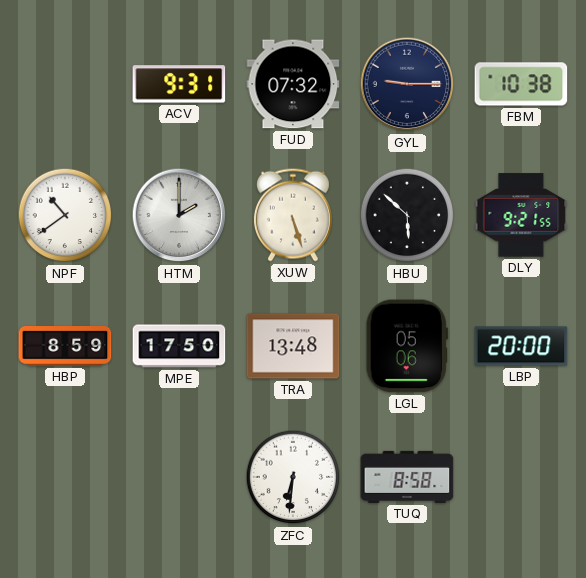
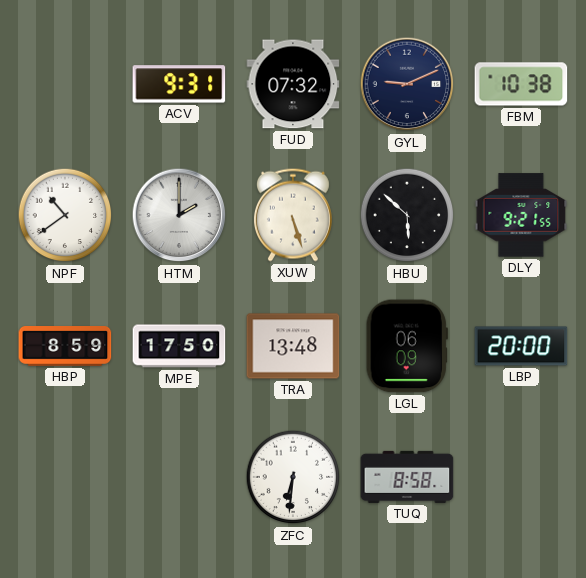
GYL: 9:15 -> 9:11
LGL: 05:06 -> 06:09
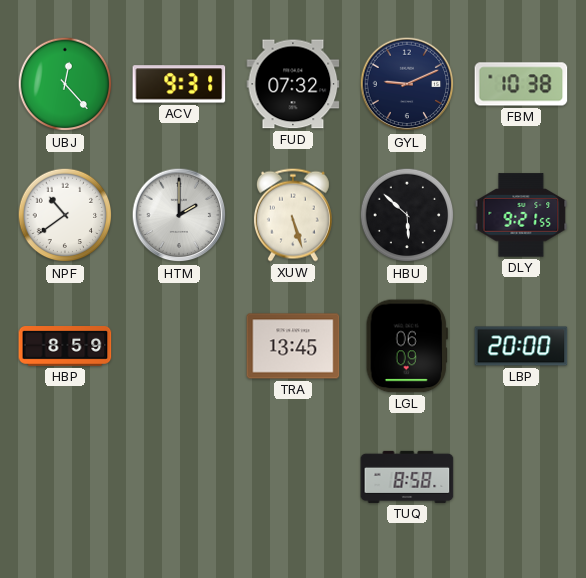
UBJ: none -> 12:23
MPE: 17:50 -> none
TRA: 13:48 -> 13:45
ZFC: 6:31 -> none
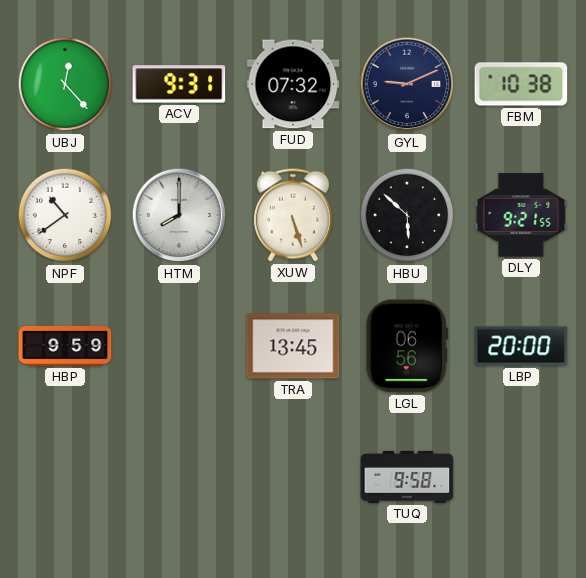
HTM: 2:00 -> 8:00
HBP: 8:59 -> 9:59
LGL: 06:09 -> 06:56
TUQ: 8:58 -> 9:58
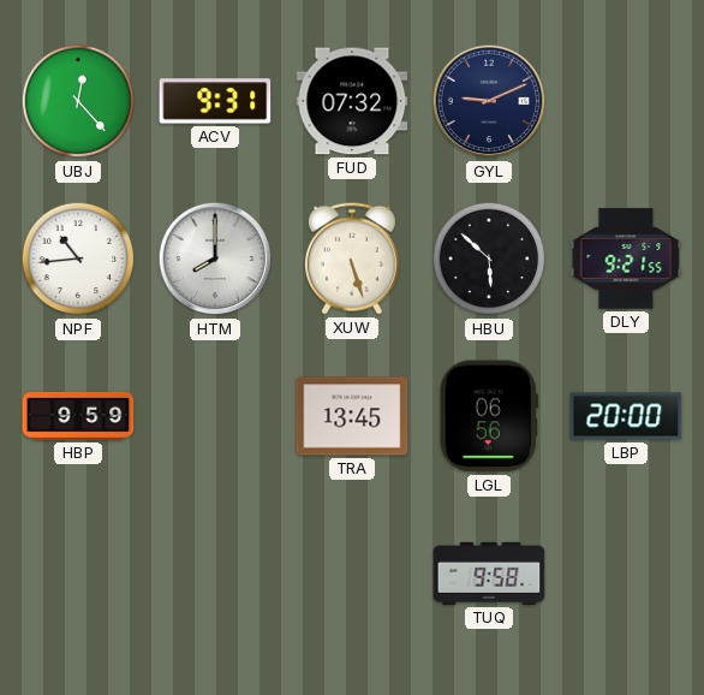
FBM: 10:38 -> none
NPF: 10:39 -> 10:44
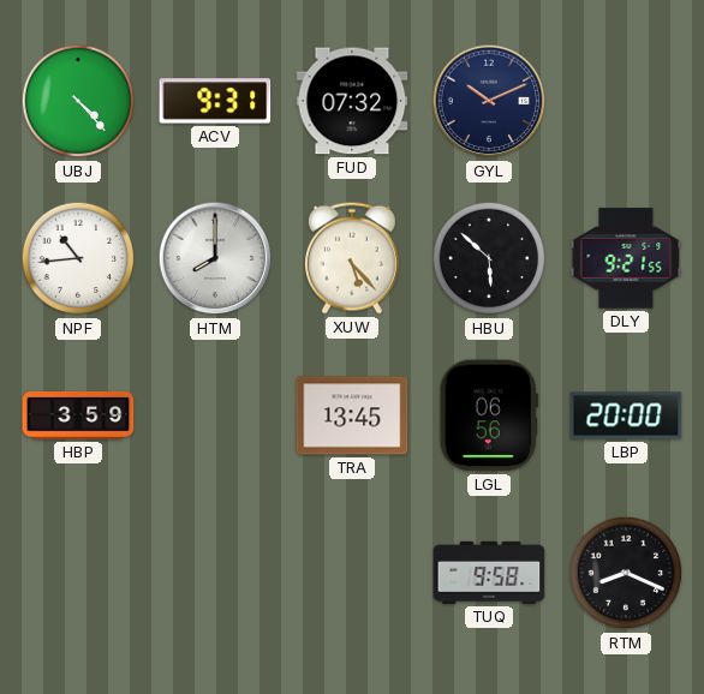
UBJ: 12:23 -> 4:23
GYL: 9:11 -> 10:11
XUW: 5:27 -> 5:23
HBP: 9:59 -> 3:59
RTM: none -> 8:19
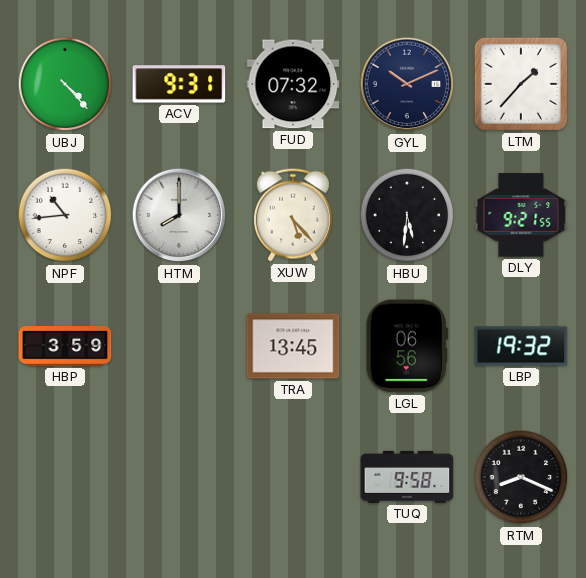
LTM: none -> 1:37
HBU: 5:52 -> 5:31
LBP: 20:00 -> 19:32
